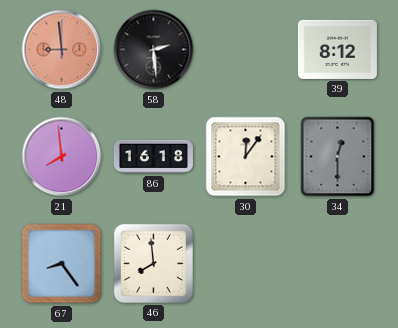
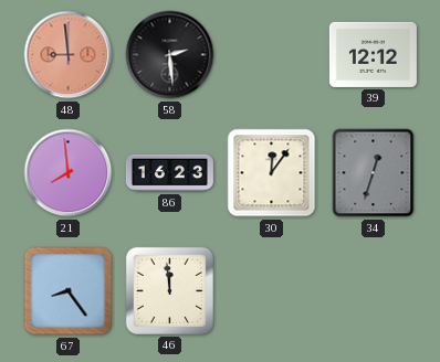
39: 8:12 -> 12:12
86: 16:18 -> 16:23
34: 12:30 -> 12:33
46: 7:59 -> 11:59
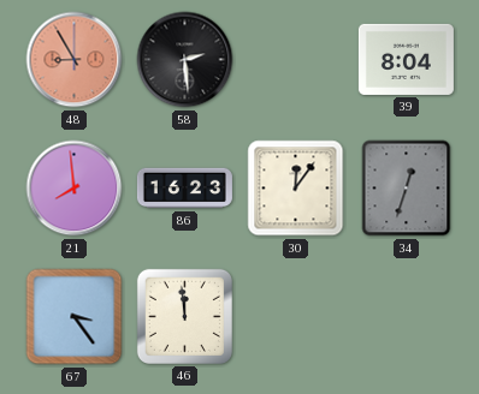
48: 8:59 -> 8:55
39: 12:12 -> 8:04
67: 8:24 -> 3:24
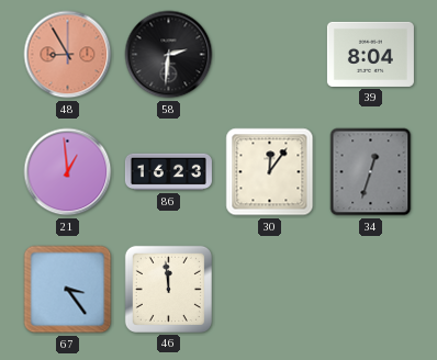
58: 2:29 -> 2:31
21: 7:59 -> 12:59
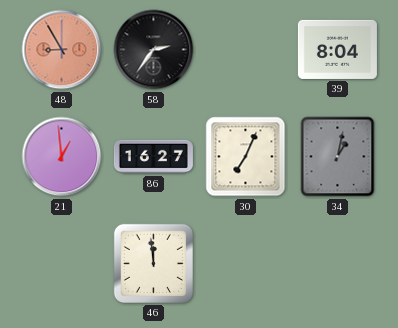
58: 2:31 -> 2:36
86: 16:23 -> 16:27
30: 12:06 -> 7:04
34: 12:33 -> 1:02
67: 3:24 -> none
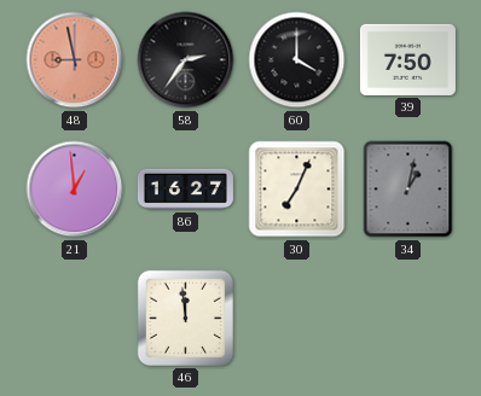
48: 8:55 -> 8:58
60: none -> 4:00
39: 8:04 -> 7:50
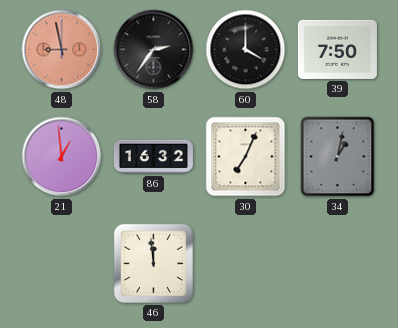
86: 16:27 -> 16:32
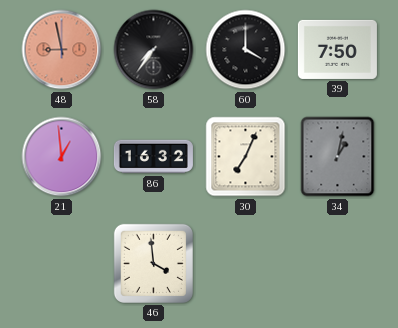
58: 2:36 -> 7:36
46: 11:59 -> 3:59
